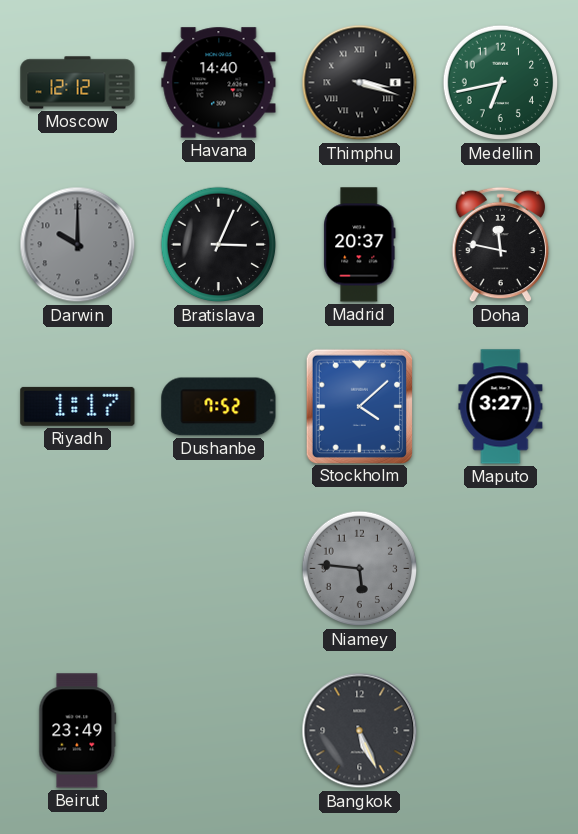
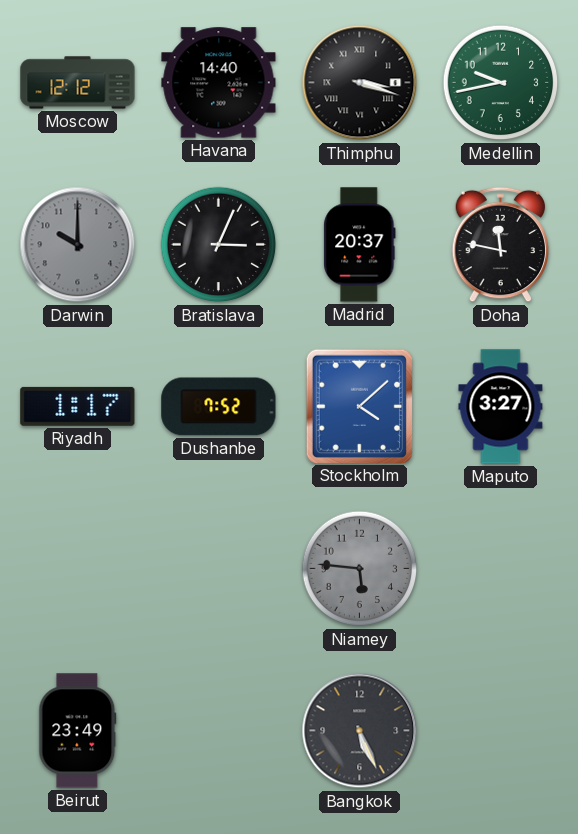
Medellin: 6:43 -> 9:43
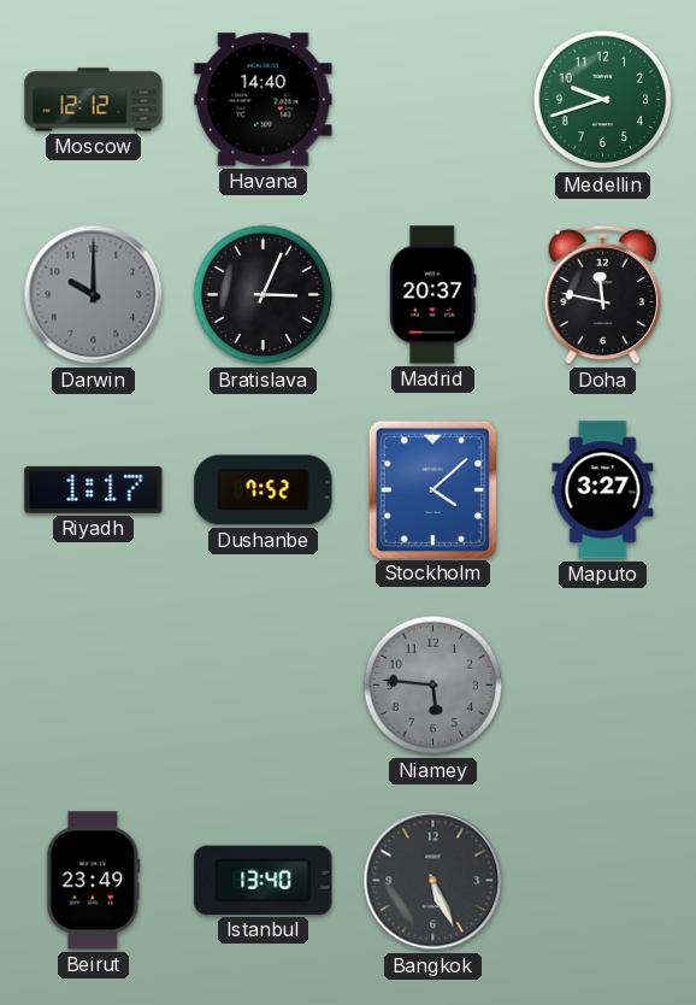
Thimphu: 3:18 -> none
Medellin: 9:43 -> 9:42
Istanbul: none -> 13:40
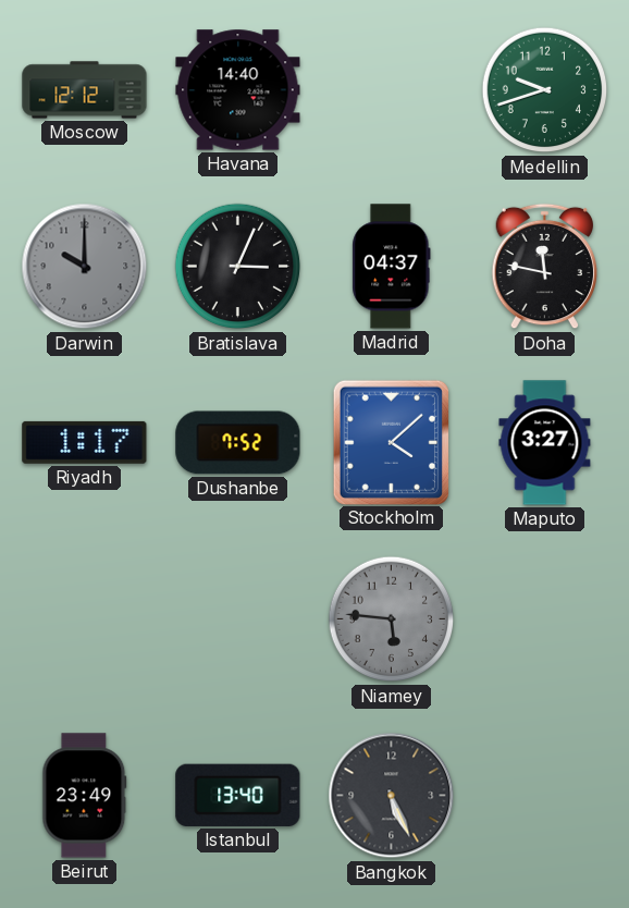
Madrid: 20:37 -> 04:37
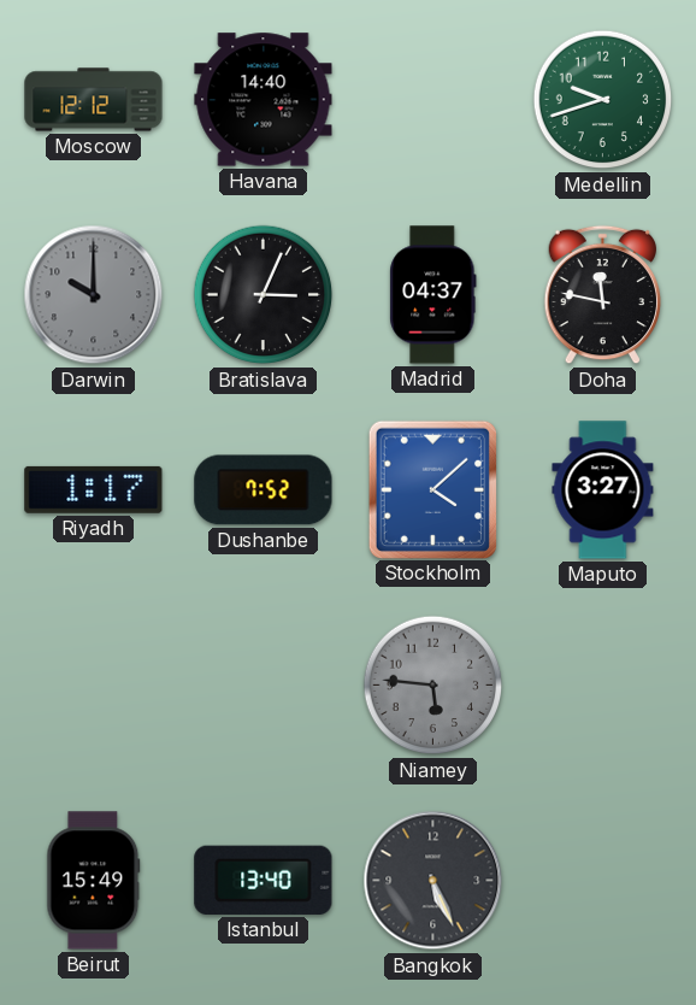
Beirut: 23:49 -> 15:49
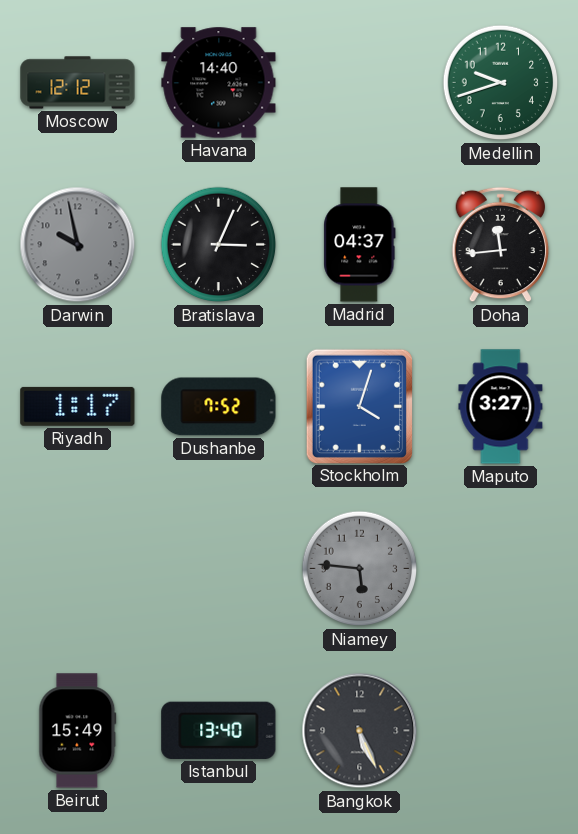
Darwin: 10:00 -> 9:58
Doha: 11:47 -> 11:44
Stockholm: 4:08 -> 4:03
